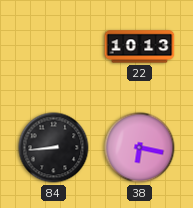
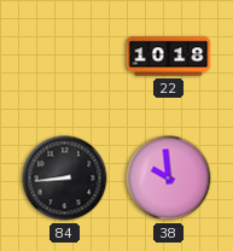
22: 10:13 -> 10:18
38: 6:17 -> 9:59
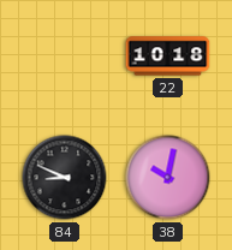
84: 8:44 -> 8:49
38: 9:59 -> 10:02
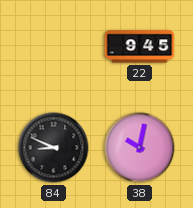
22: 10:18 -> 9:45
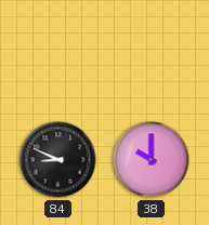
22: 9:45 -> none
38: 10:02 -> 10:00
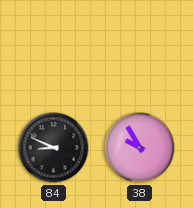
38: 10:00 -> 9:55
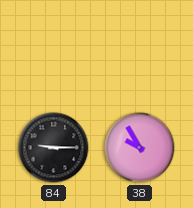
84: 8:49 -> 9:15
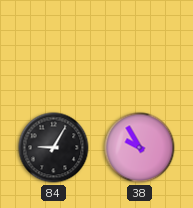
84: 9:15 -> 9:05
